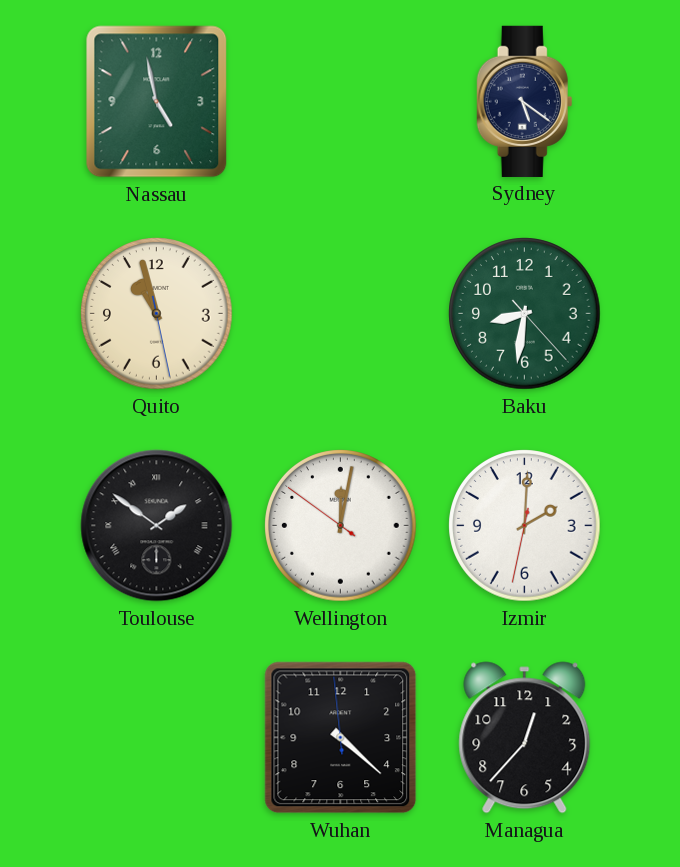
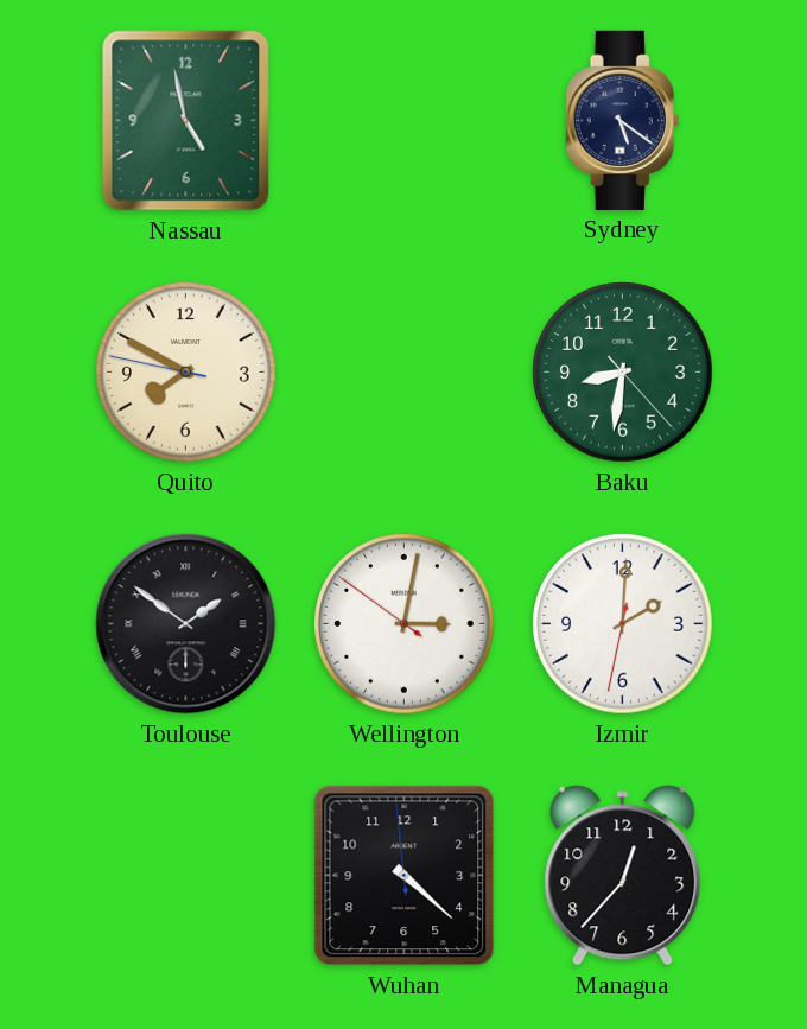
Quito: 10:57 -> 7:49
Wellington: 12:01 -> 3:01
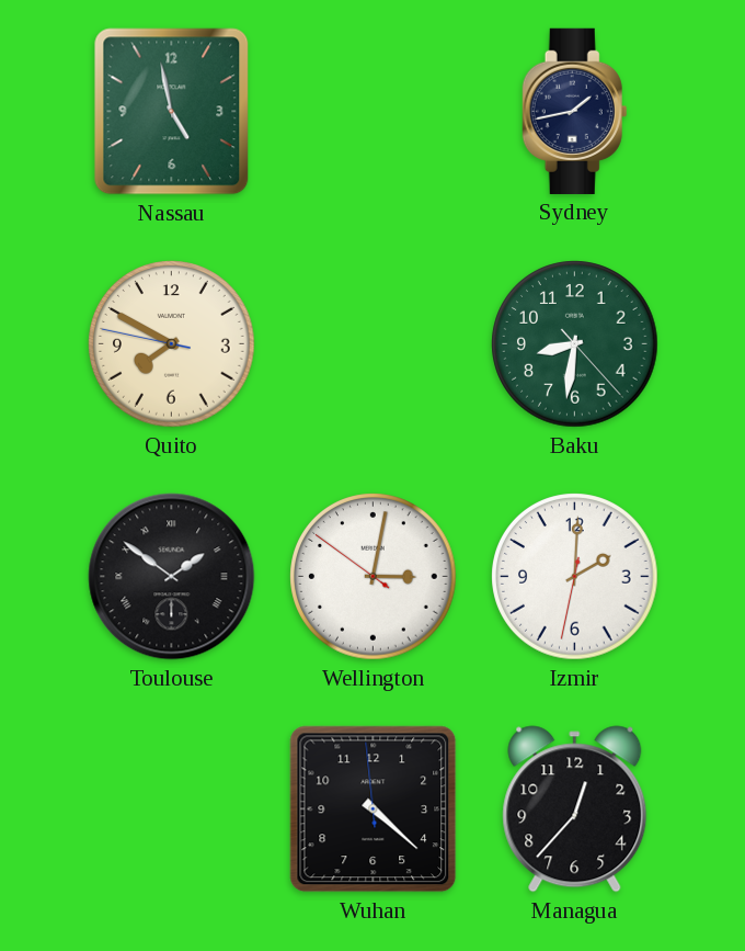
Sydney: 5:21 -> 1:43
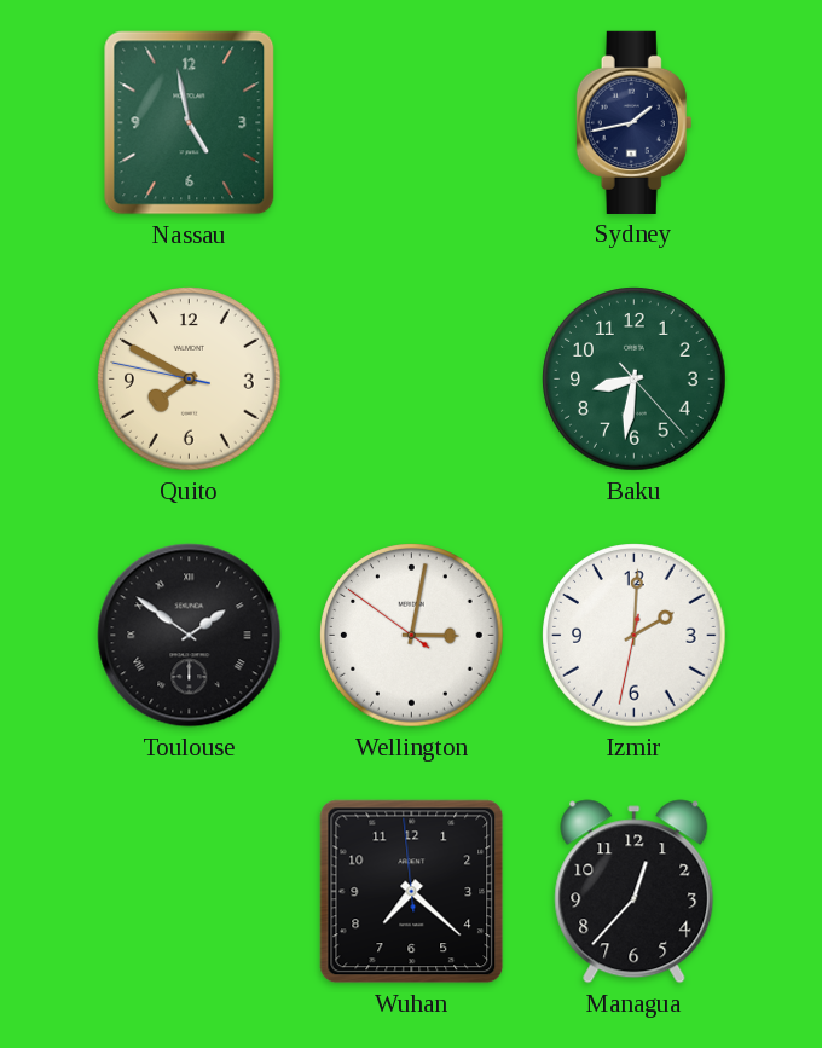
Wuhan: 4:21 -> 7:21
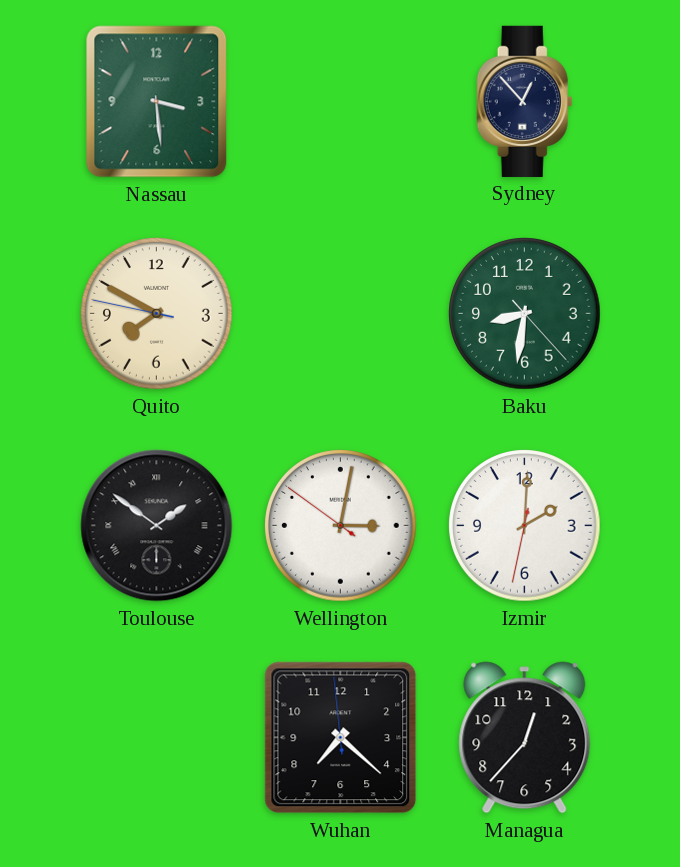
Nassau: 4:58 -> 3:29
Sydney: 1:43 -> 12:53
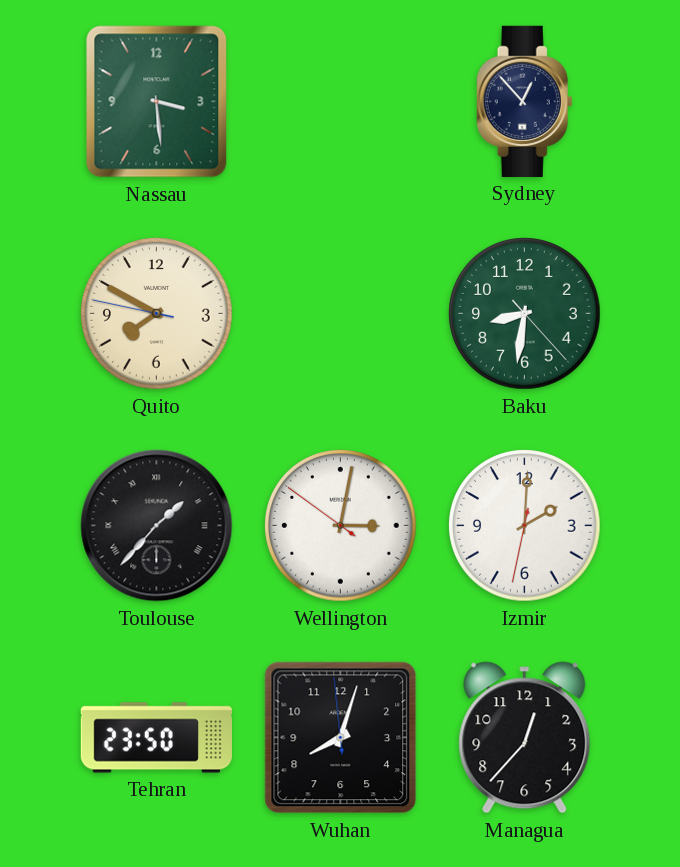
Toulouse: 1:51 -> 1:37
Tehran: none -> 23:50
Wuhan: 7:21 -> 8:02
